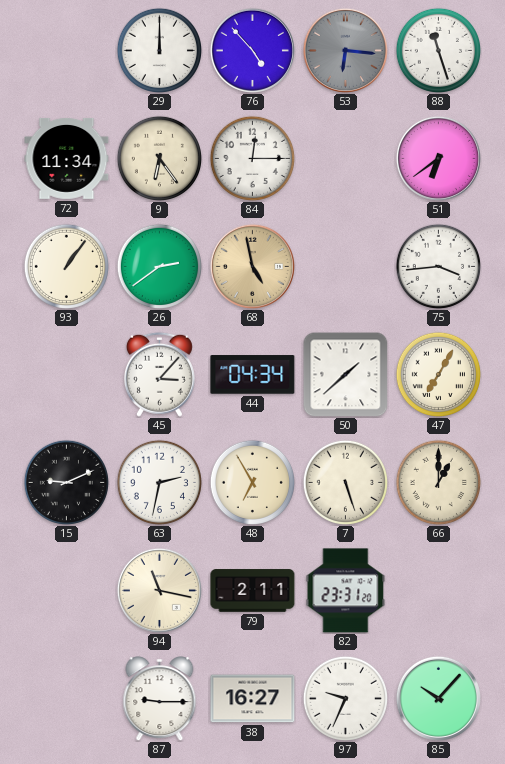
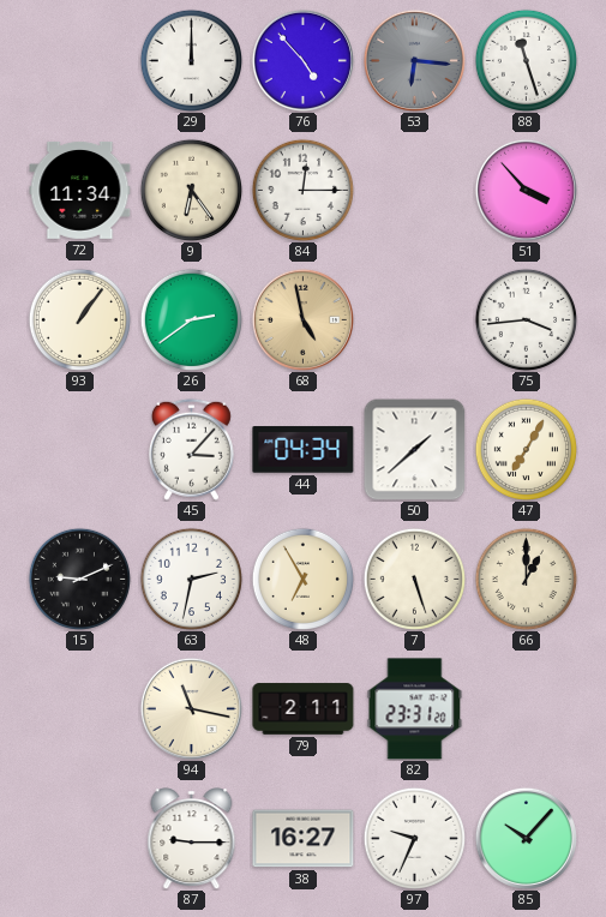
51: 6:39 -> 3:53
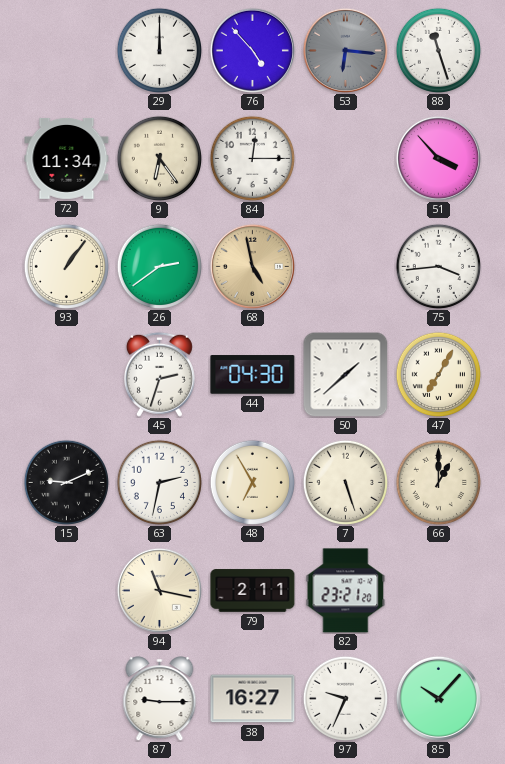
45: 3:07 -> 2:33
44: 04:34 -> 04:30
82: 23:31 -> 23:21
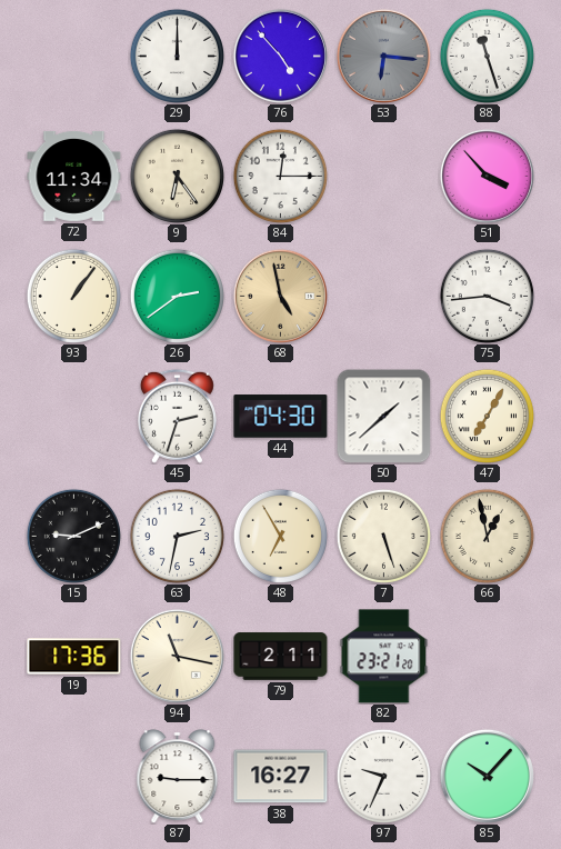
66: 1:00 -> 12:58
19: none -> 17:36
